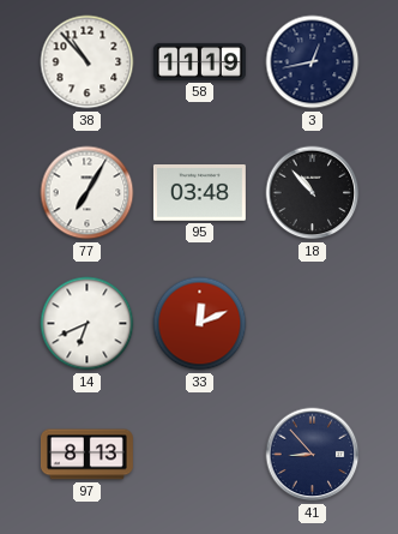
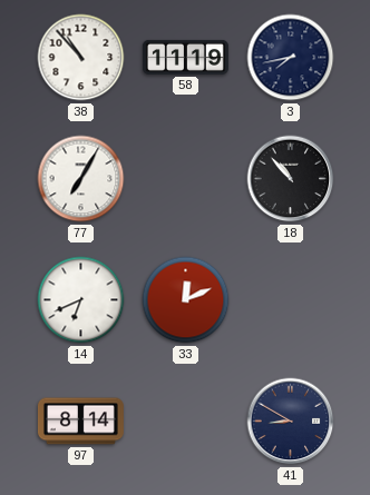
3: 12:43 -> 7:43
95: 03:48 -> none
97: 8:13 -> 8:14
41: 8:53 -> 8:50
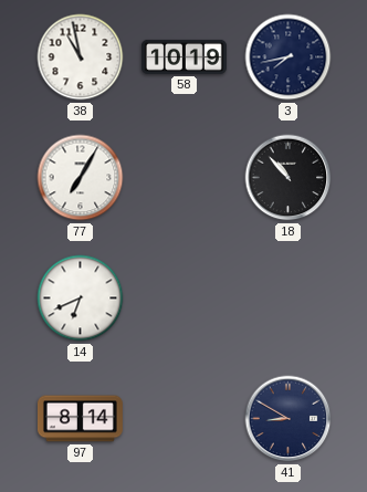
38: 10:53 -> 10:58
58: 11:19 -> 10:19
33: 12:11 -> none
